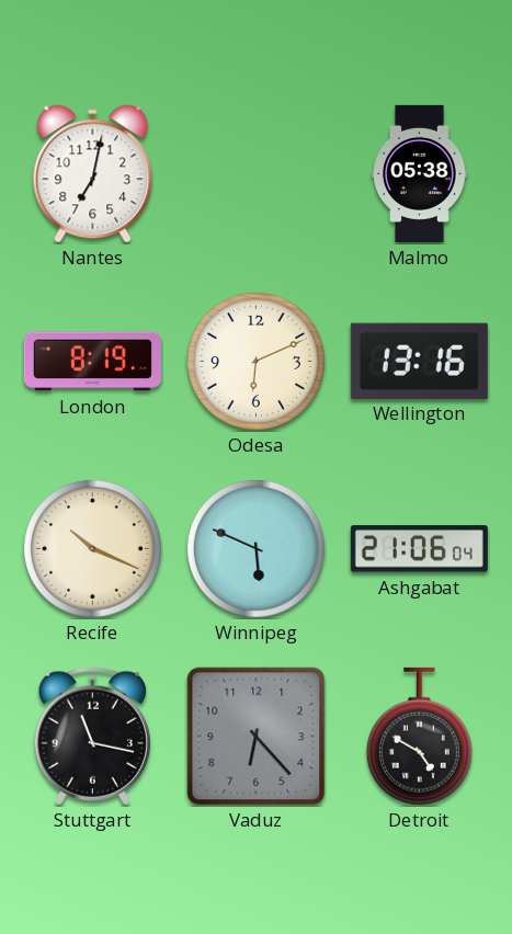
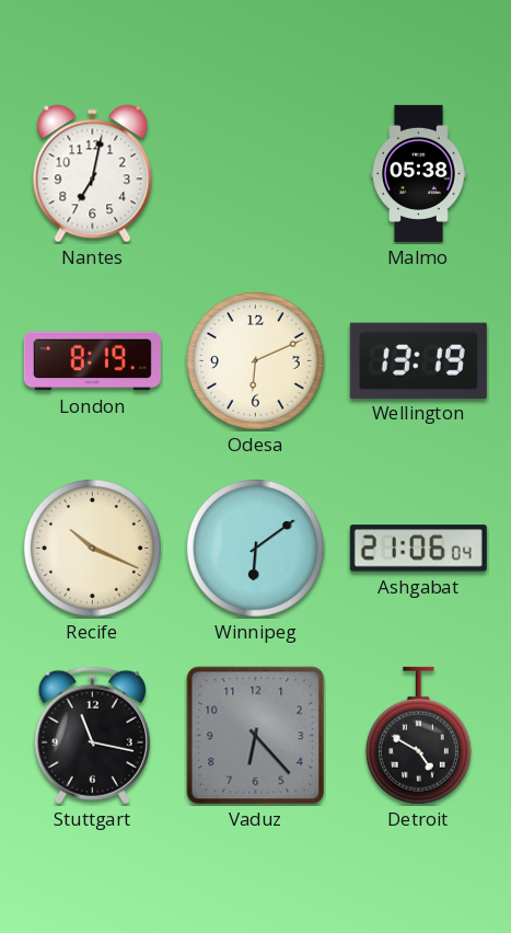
Wellington: 13:16 -> 13:19
Winnipeg: 5:49 -> 6:09
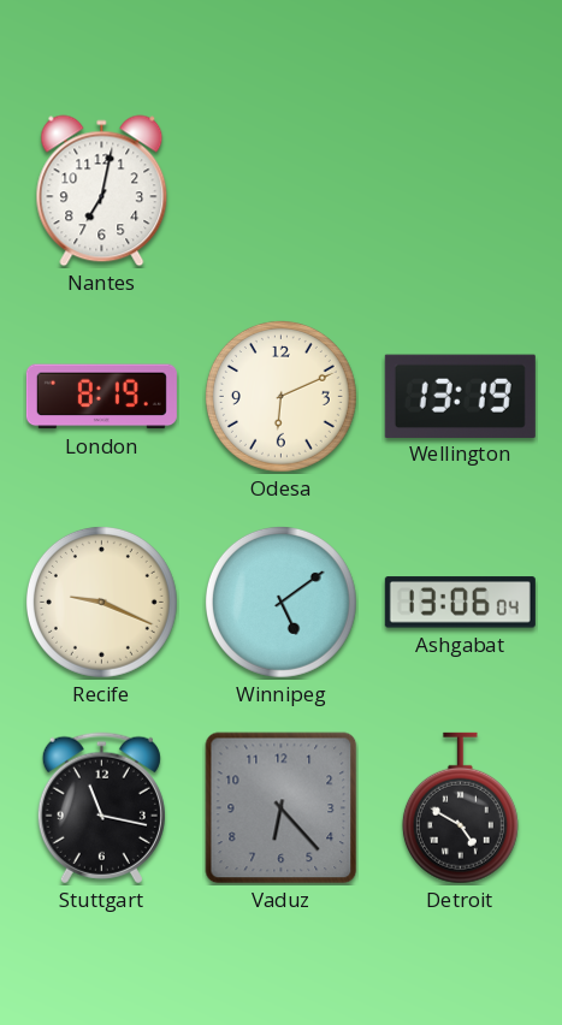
Malmo: 05:38 -> none
Recife: 10:19 -> 9:19
Winnipeg: 6:09 -> 5:09
Ashgabat: 21:06 -> 13:06
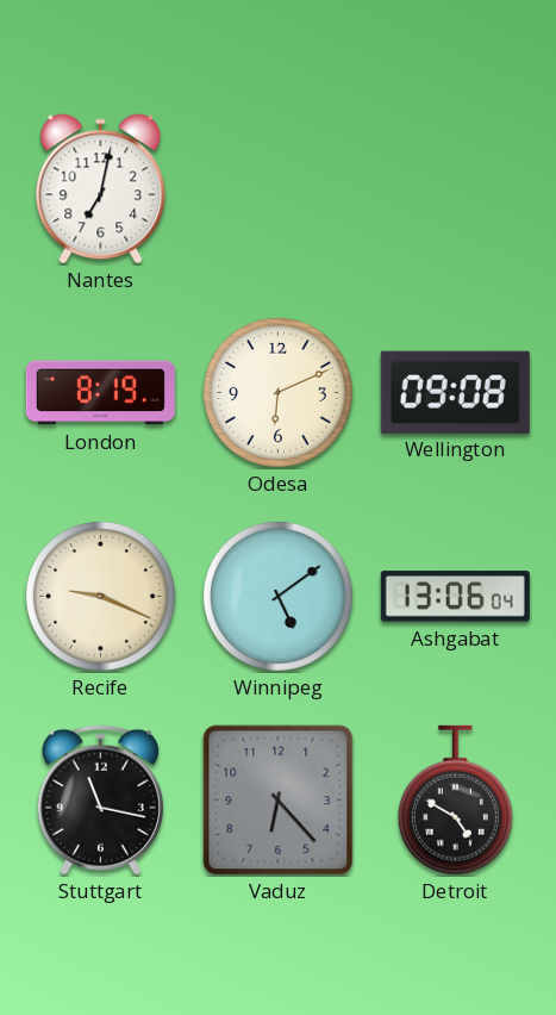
Wellington: 13:19 -> 09:08
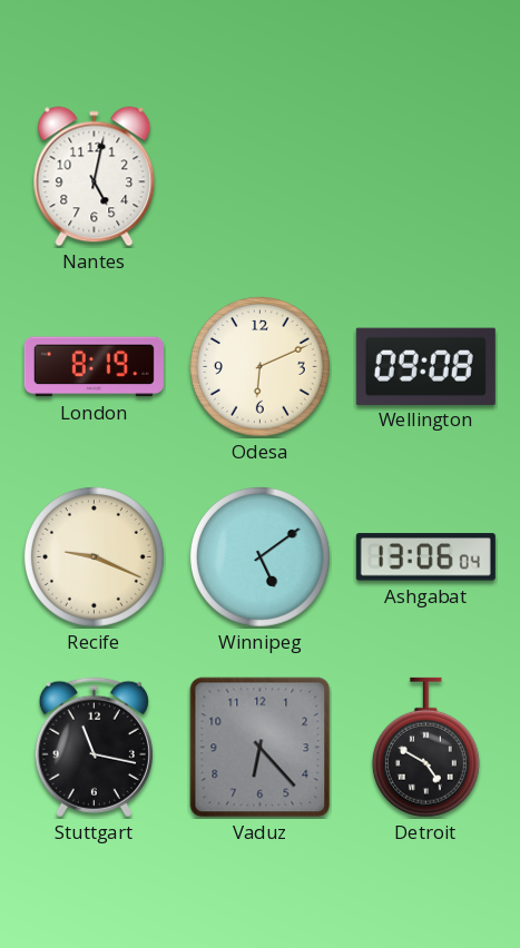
Nantes: 7:02 -> 5:02
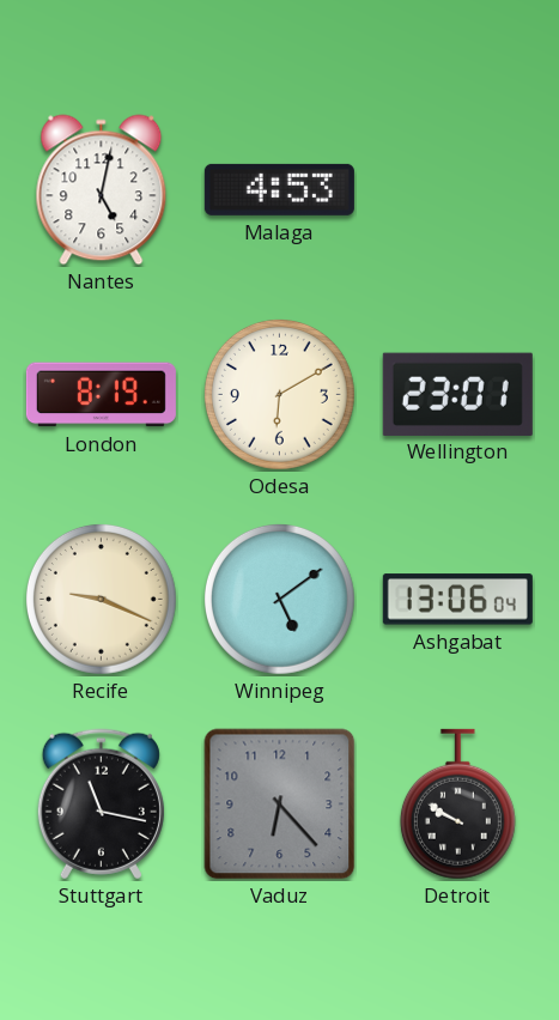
Malaga: none -> 4:53
Odesa: 6:11 -> 6:10
Wellington: 09:08 -> 23:01
Detroit: 4:50 -> 9:50
